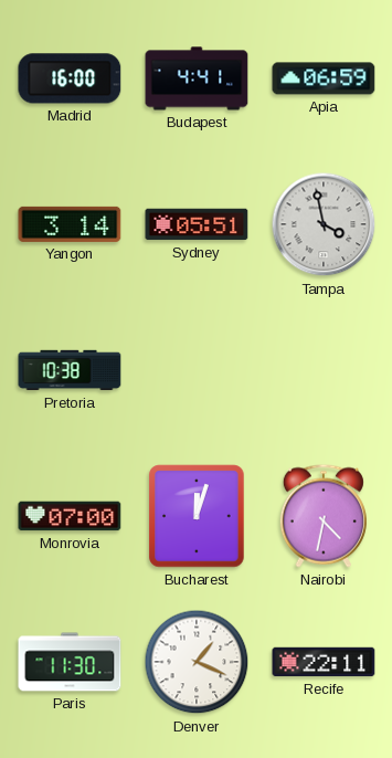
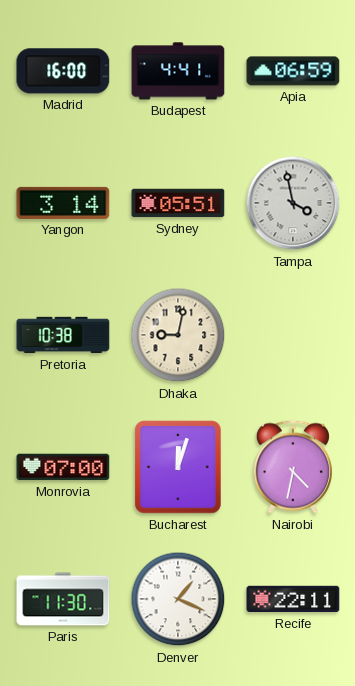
Dhaka: none -> 9:02
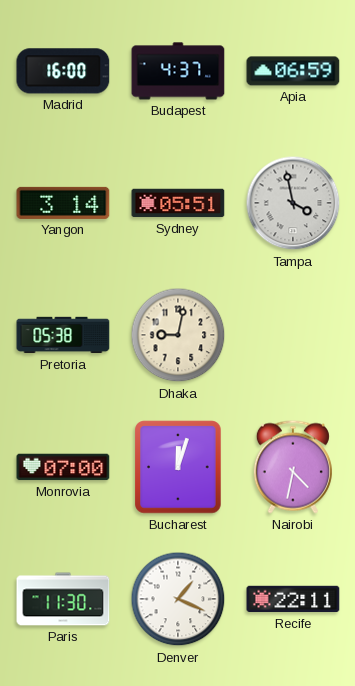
Budapest: 4:41 -> 4:37
Pretoria: 10:38 -> 05:38
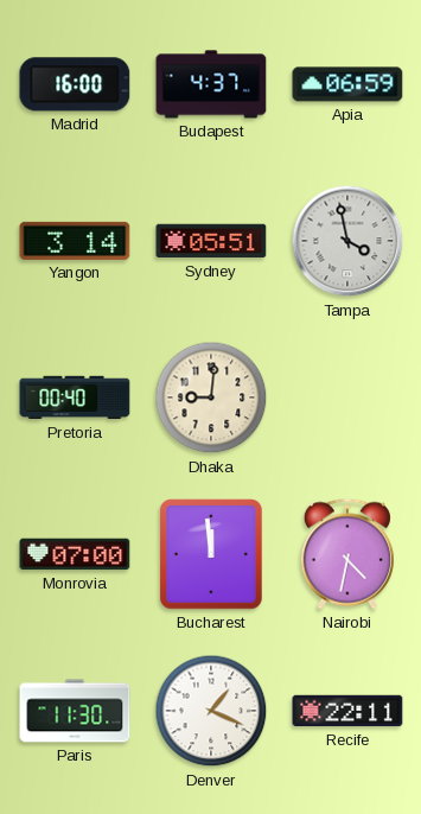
Pretoria: 05:38 -> 00:40
Dhaka: 9:02 -> 9:01
Bucharest: 12:03 -> 11:59
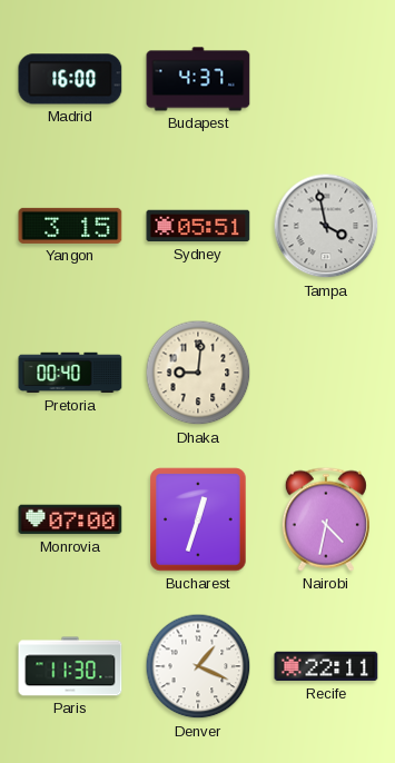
Apia: 06:59 -> none
Yangon: 3:14 -> 3:15
Bucharest: 11:59 -> 12:33
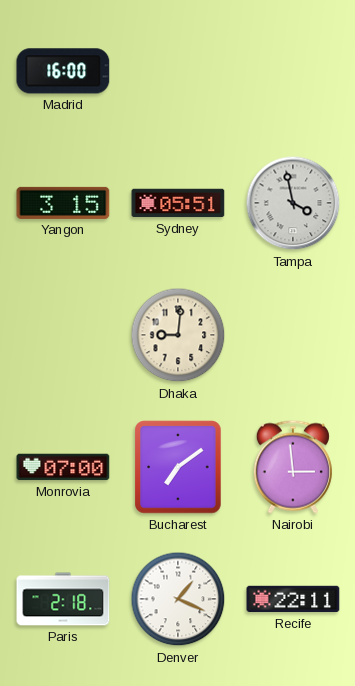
Budapest: 4:37 -> none
Pretoria: 00:40 -> none
Bucharest: 12:33 -> 7:09
Nairobi: 4:32 -> 2:59
Paris: 11:30 -> 2:18
